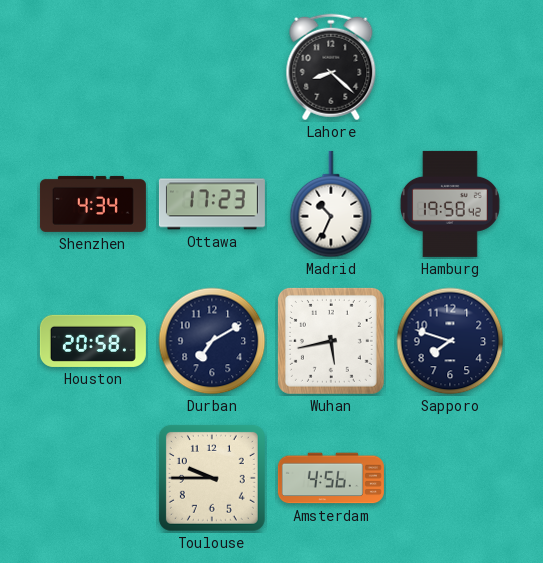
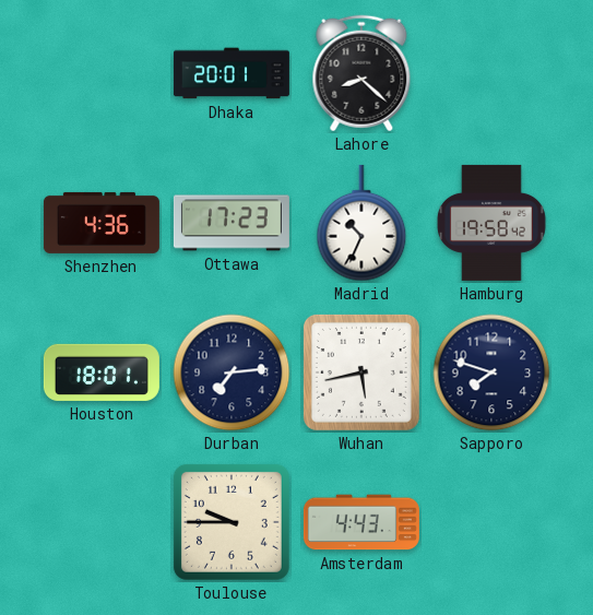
Dhaka: none -> 20:01
Shenzhen: 4:34 -> 4:36
Houston: 20:58 -> 18:01
Durban: 7:10 -> 7:14
Amsterdam: 4:56 -> 4:43
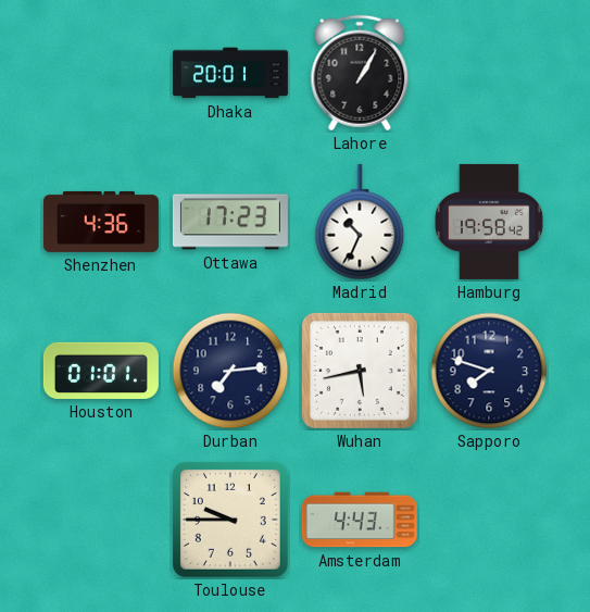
Lahore: 8:22 -> 1:05
Houston: 18:01 -> 01:01
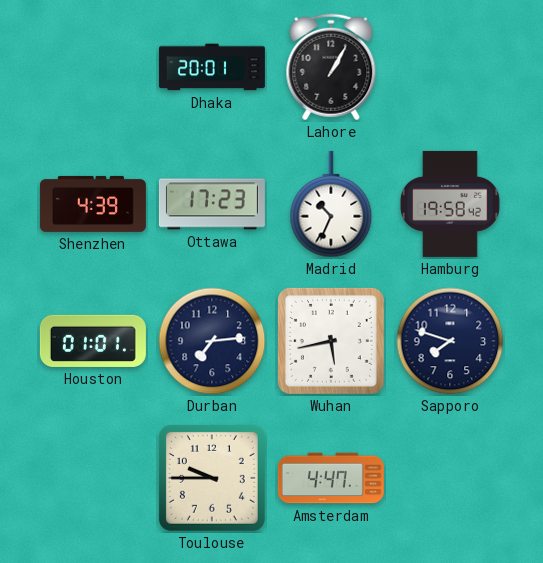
Shenzhen: 4:36 -> 4:39
Amsterdam: 4:43 -> 4:47
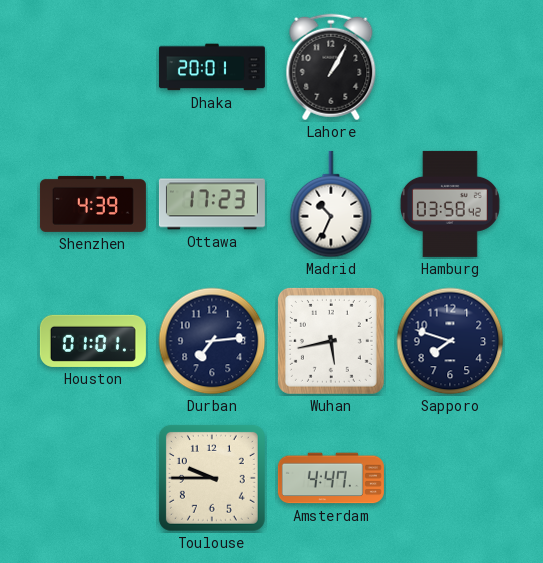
Hamburg: 19:58 -> 03:58
